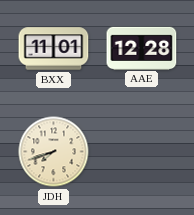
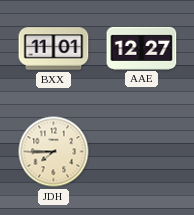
AAE: 12:28 -> 12:27
JDH: 7:42 -> 7:45
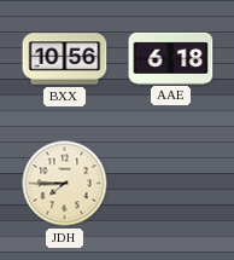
BXX: 11:01 -> 10:56
AAE: 12:27 -> 6:18
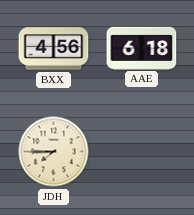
BXX: 10:56 -> 4:56
